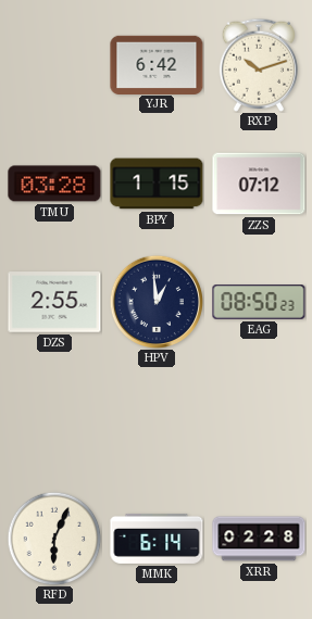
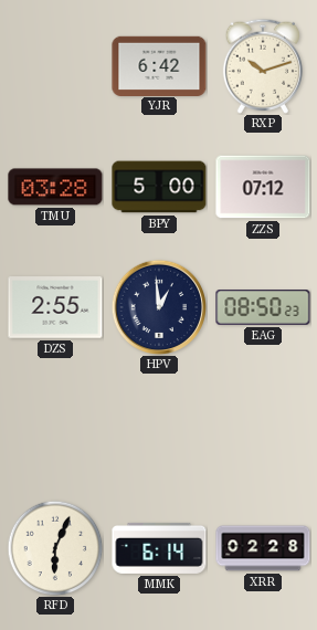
BPY: 1:15 -> 5:00
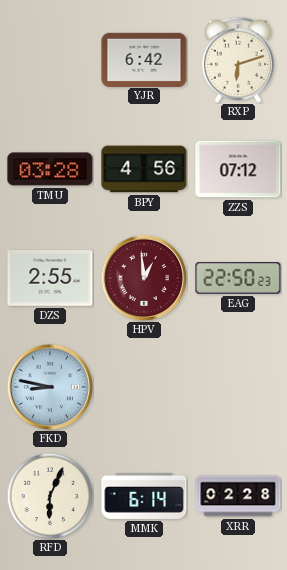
RXP: 10:12 -> 6:12
BPY: 5:00 -> 4:56
HPV dial: navy -> burgundy
EAG: 08:50 -> 22:50
FKD: none -> 8:47
